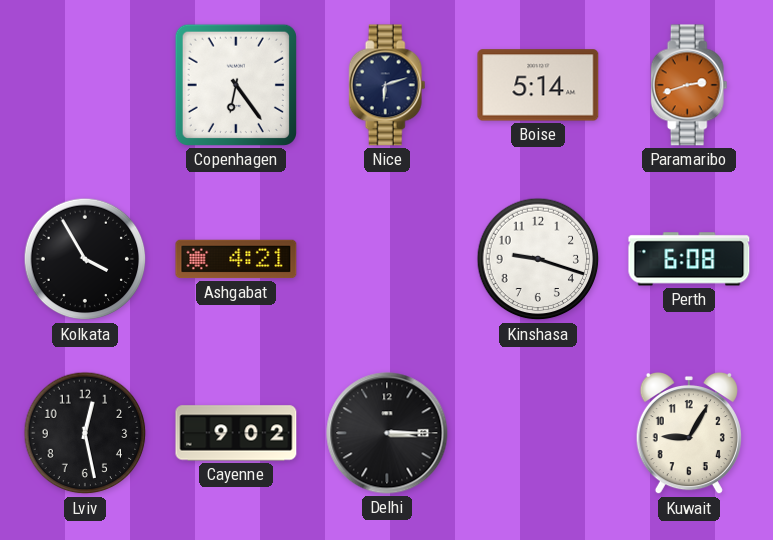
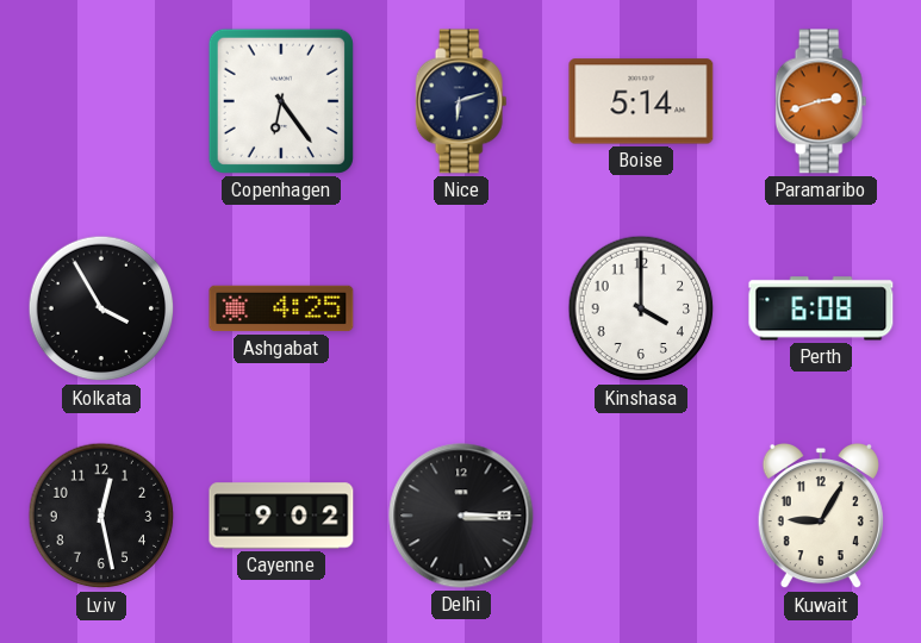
Ashgabat: 4:21 -> 4:25
Kinshasa: 9:18 -> 4:00
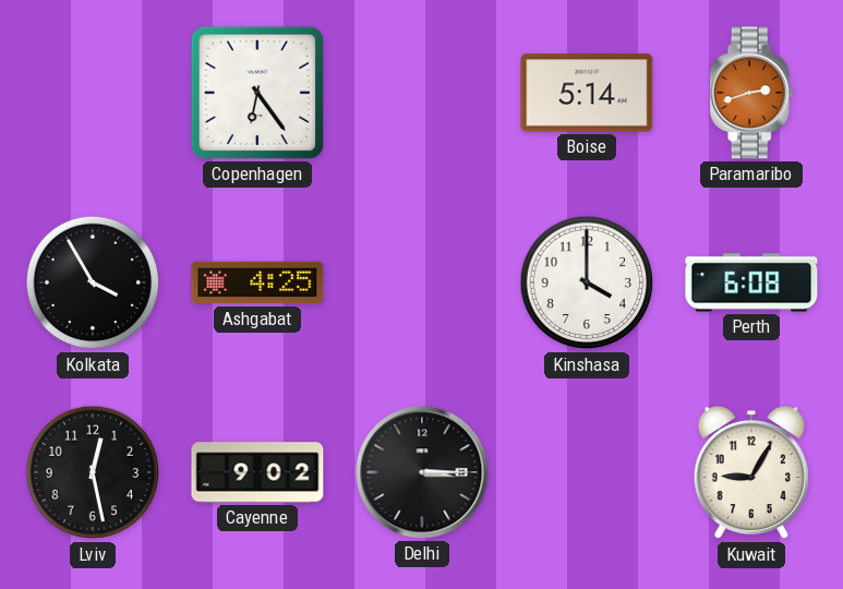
Nice: 6:12 -> none
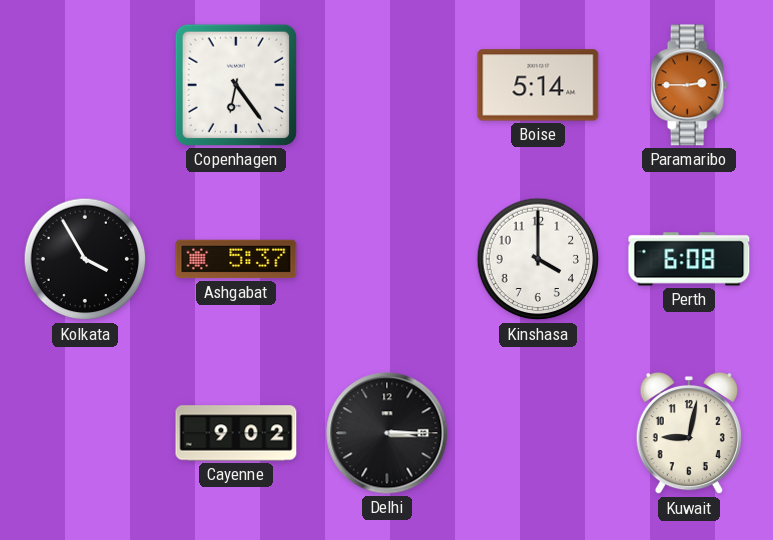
Paramaribo: 2:42 -> 2:45
Ashgabat: 4:25 -> 5:37
Lviv: 12:28 -> none
Kuwait: 9:05 -> 9:02
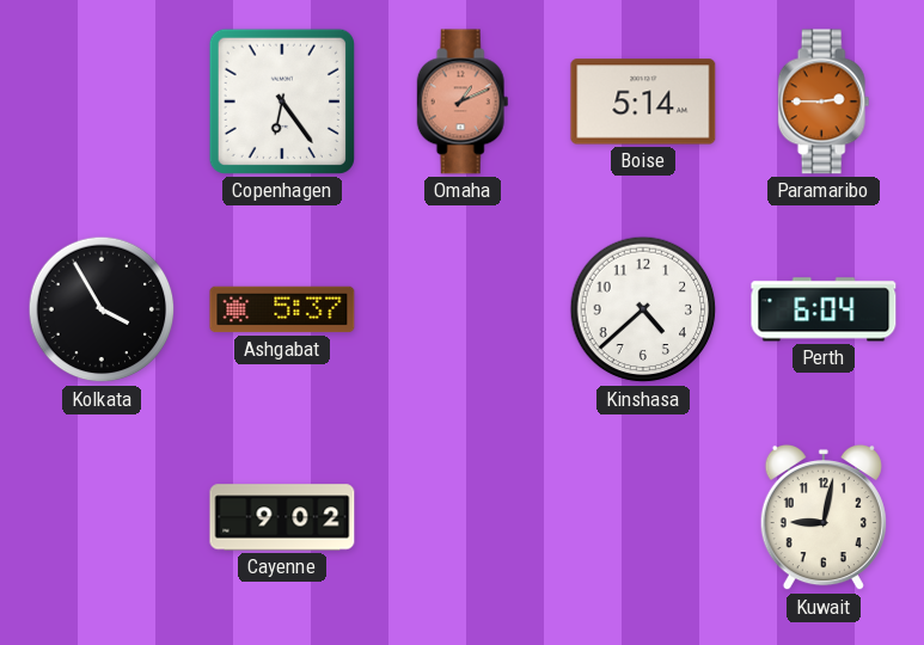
Omaha: none -> 1:11
Kinshasa: 4:00 -> 4:38
Perth: 6:08 -> 6:04
Delhi: 3:15 -> none
